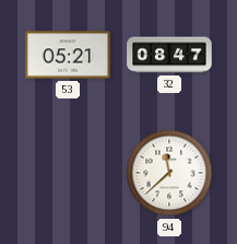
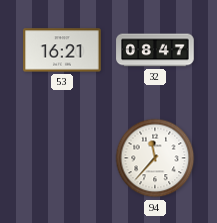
53: 05:21 -> 16:21
94: 11:38 -> 11:37
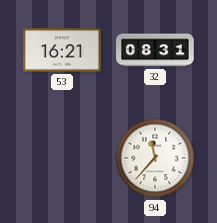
32: 08:47 -> 08:31
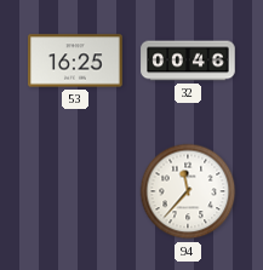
53: 16:21 -> 16:25
32: 08:31 -> 00:46
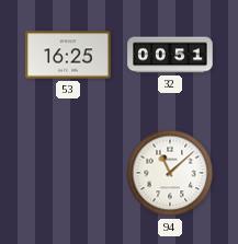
32: 00:46 -> 00:51
94: 11:37 -> 11:08
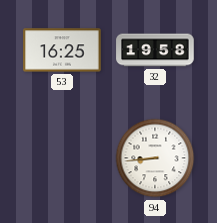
32: 00:51 -> 19:58
94: 11:08 -> 8:44
